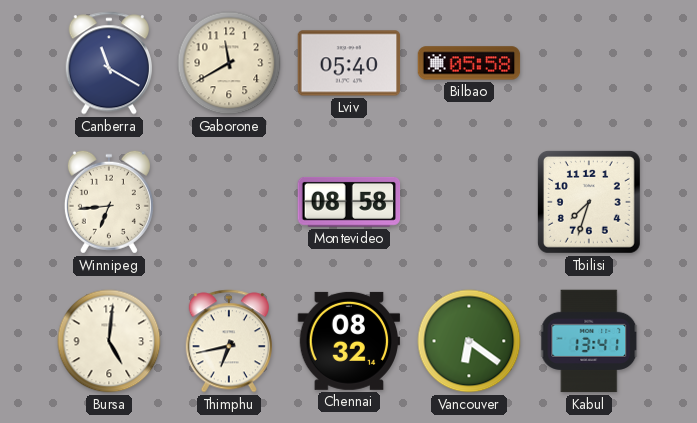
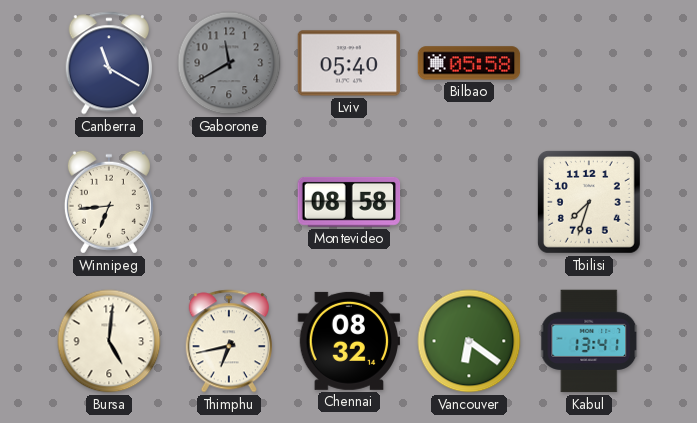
Gaborone dial: cream -> grey
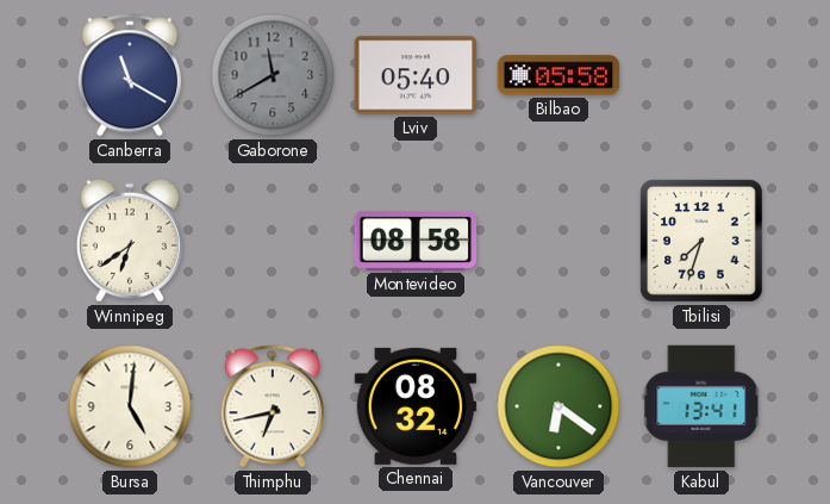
Winnipeg: 6:44 -> 6:39
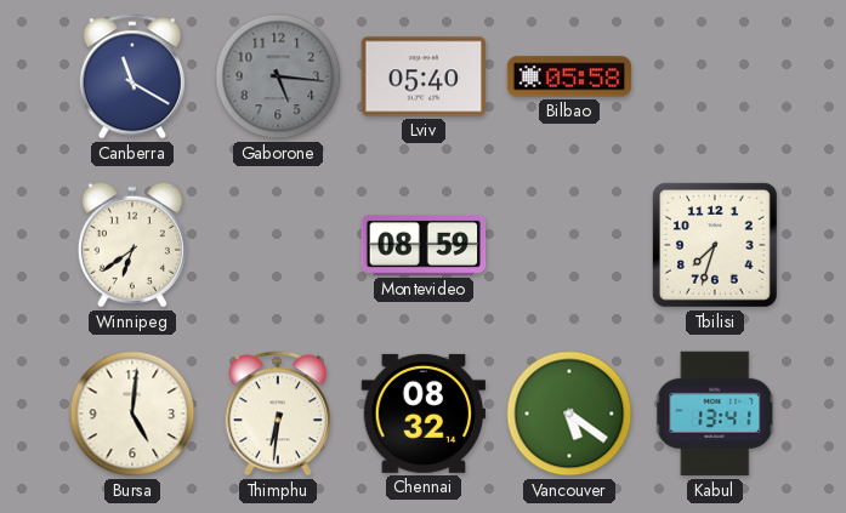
Gaborone: 11:40 -> 5:16
Montevideo: 08:58 -> 08:59
Thimphu: 6:43 -> 6:31
Vancouver: 6:21 -> 5:21
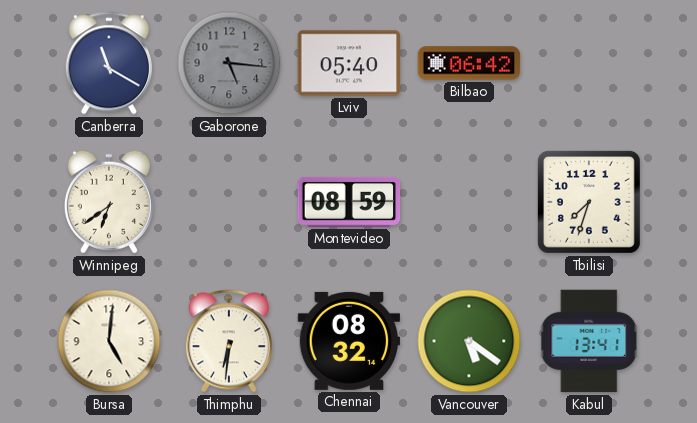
Bilbao: 05:58 -> 06:42
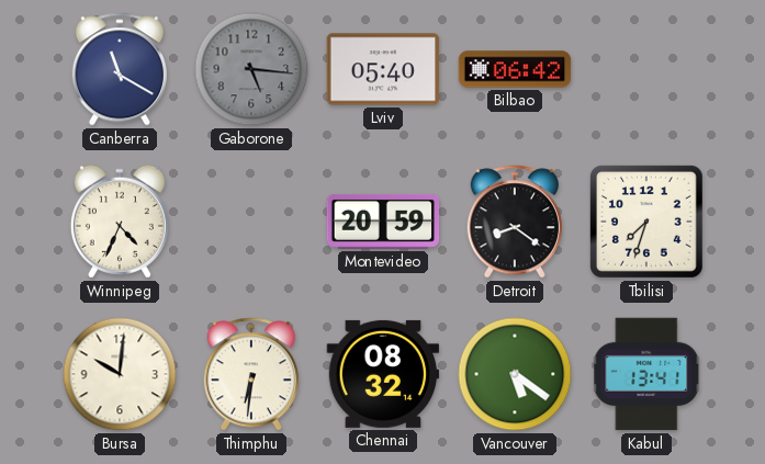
Winnipeg: 6:39 -> 4:34
Montevideo: 08:59 -> 20:59
Detroit: none -> 8:21
Bursa: 5:01 -> 10:01
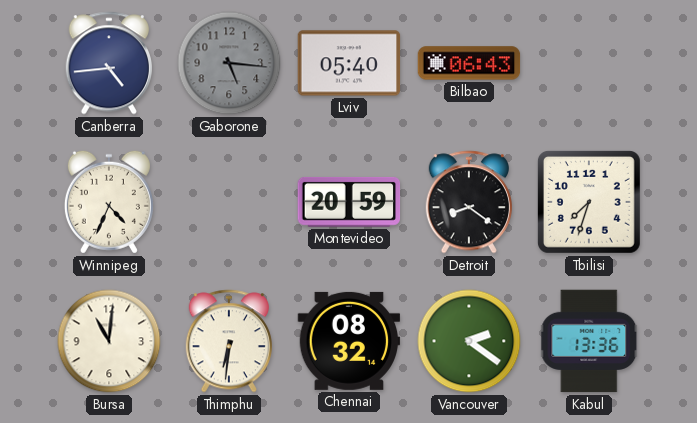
Canberra: 11:20 -> 4:44
Bilbao: 06:42 -> 06:43
Bursa: 10:01 -> 11:01
Vancouver: 5:21 -> 2:21
Kabul: 13:41 -> 13:36
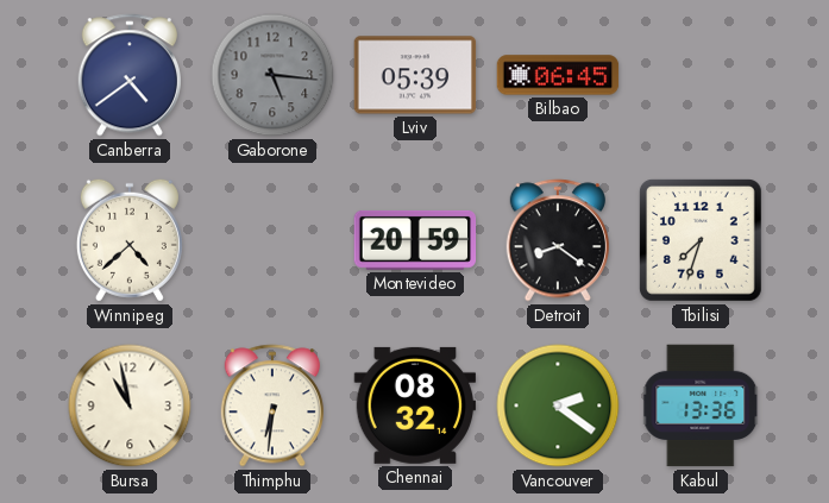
Canberra: 4:44 -> 4:39
Lviv: 05:40 -> 05:39
Bilbao: 06:43 -> 06:45
Winnipeg: 4:34 -> 4:38
Bursa: 11:01 -> 10:58
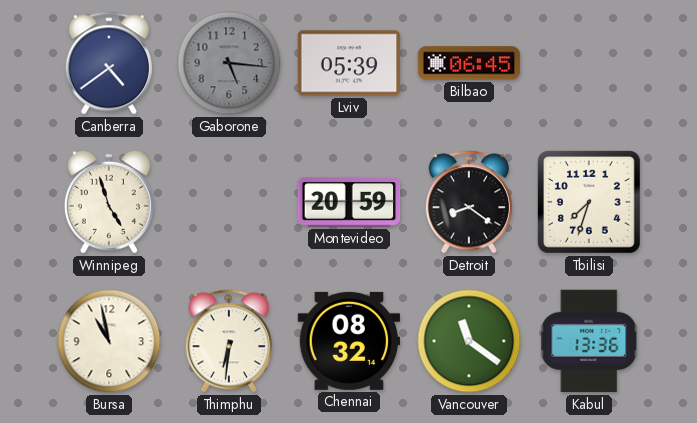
Winnipeg: 4:38 -> 4:57
Vancouver: 2:21 -> 11:21
